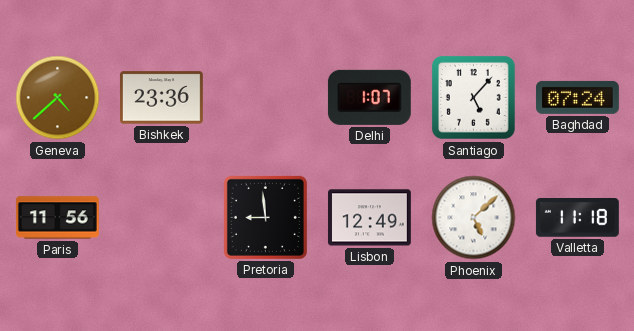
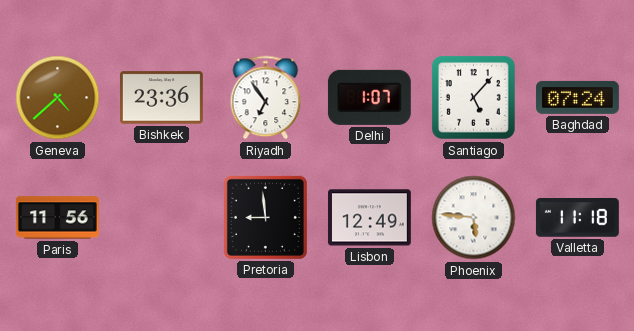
Riyadh: none -> 6:54
Phoenix: 5:08 -> 5:46
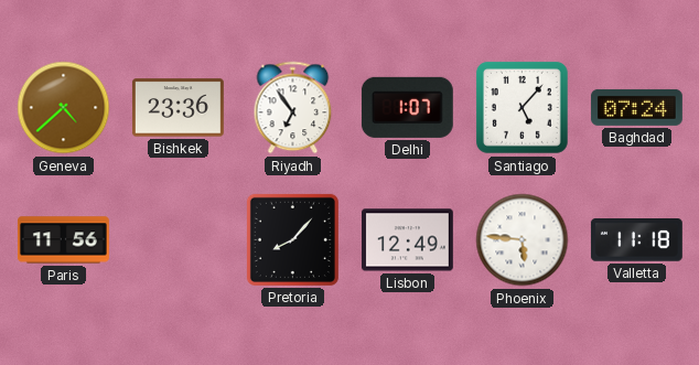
Pretoria: 8:59 -> 8:07
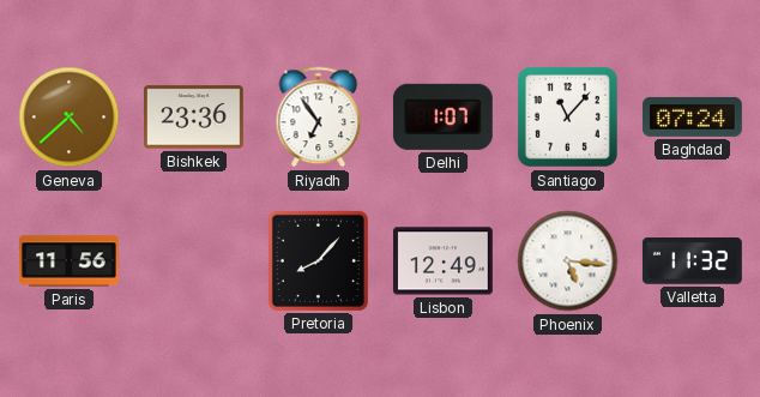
Santiago: 5:07 -> 11:07
Phoenix: 5:46 -> 5:16
Valletta: 11:18 -> 11:32
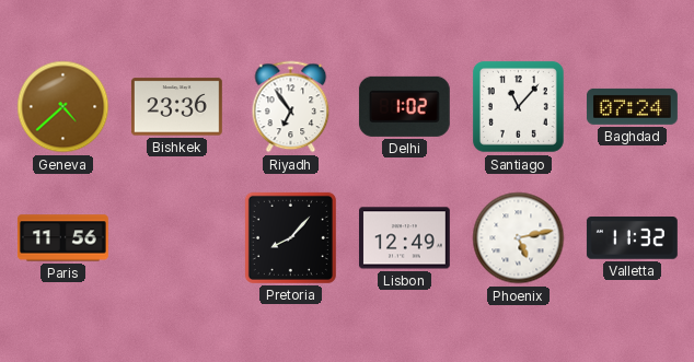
Delhi: 1:07 -> 1:02
Phoenix: 5:16 -> 5:13
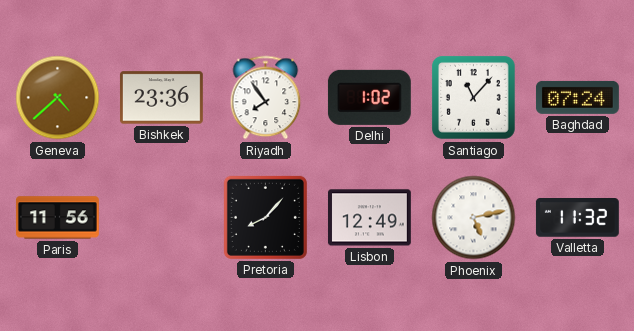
Riyadh: 6:54 -> 7:54
